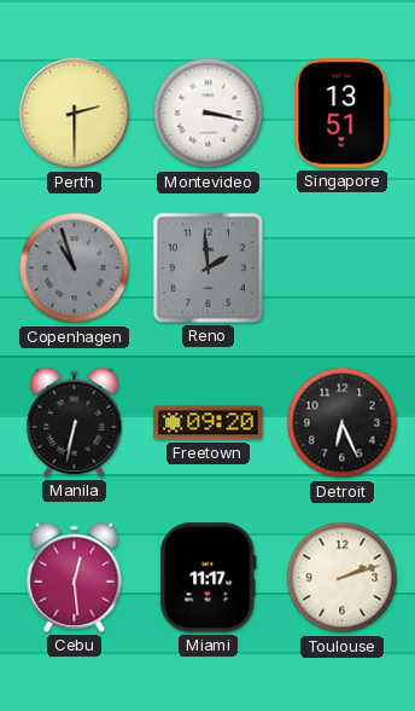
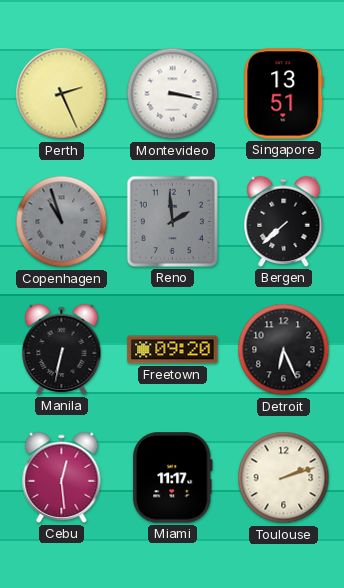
Perth: 2:30 -> 2:26
Bergen: none -> 7:38
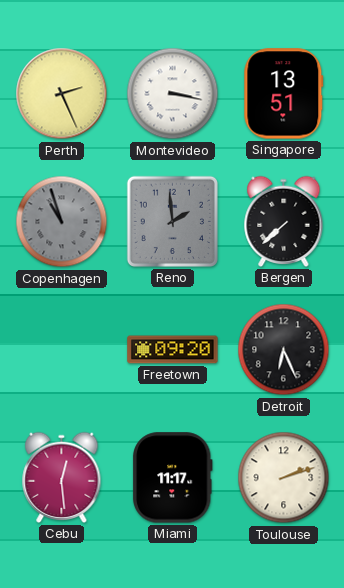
Manila: 6:32 -> none
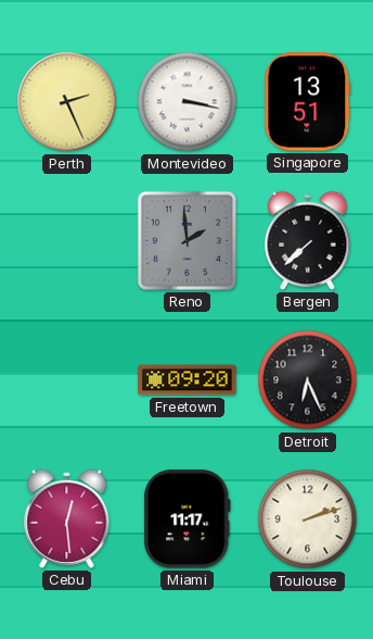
Copenhagen: 10:57 -> none
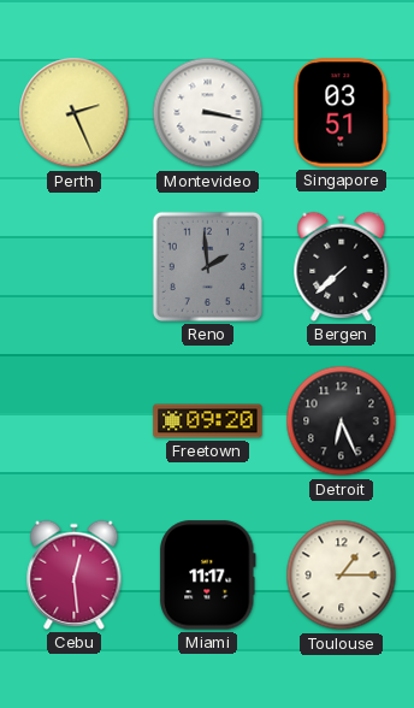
Singapore: 13:51 -> 03:51
Toulouse: 2:12 -> 1:15
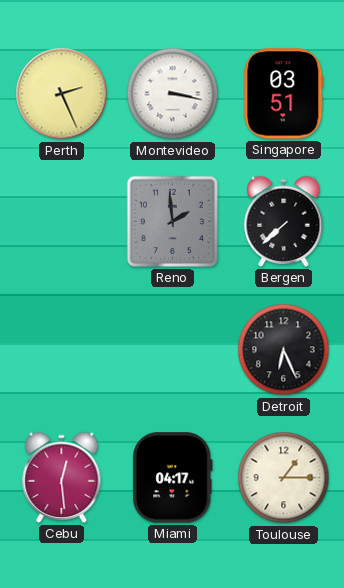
Freetown: 09:20 -> none
Miami: 11:17 -> 04:17
